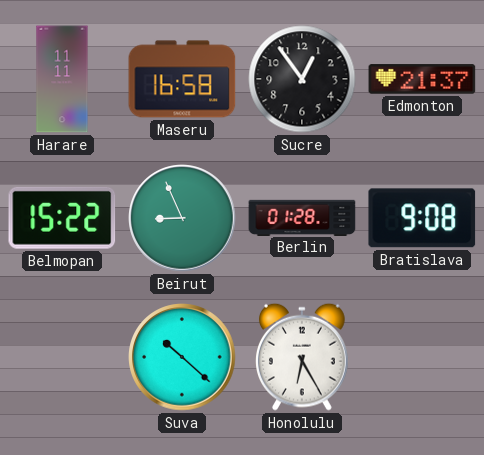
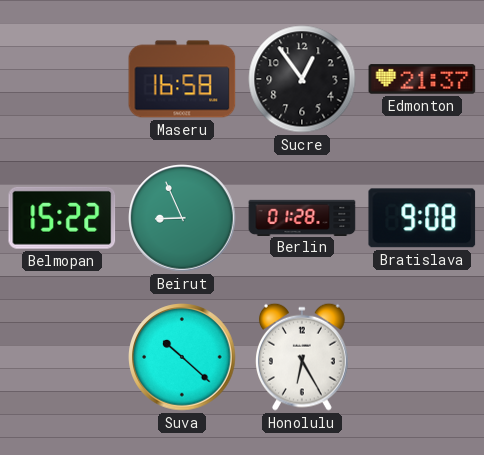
Harare: 11:11 -> none
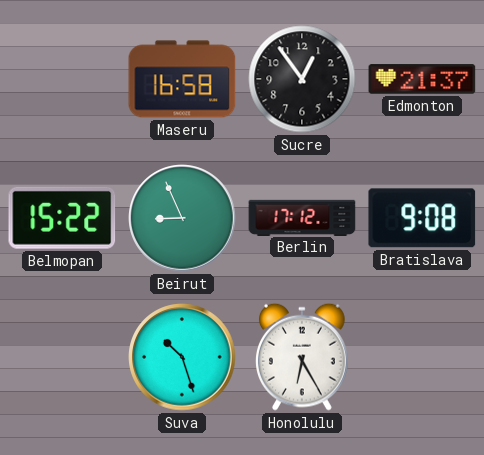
Berlin: 01:28 -> 17:12
Suva: 10:22 -> 10:27
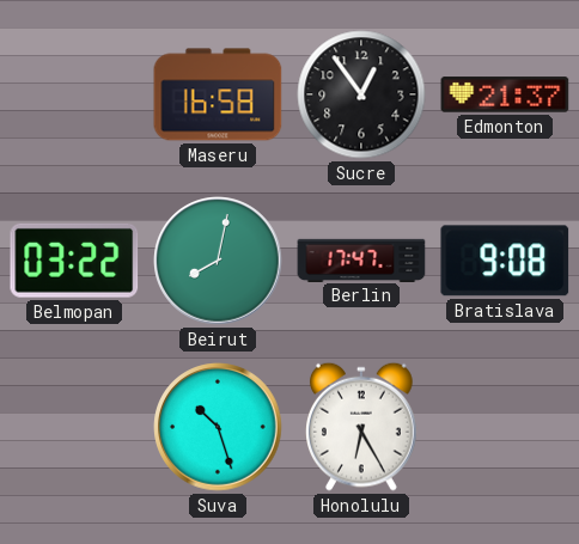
Belmopan: 15:22 -> 03:22
Beirut: 8:56 -> 8:02
Berlin: 17:12 -> 17:47
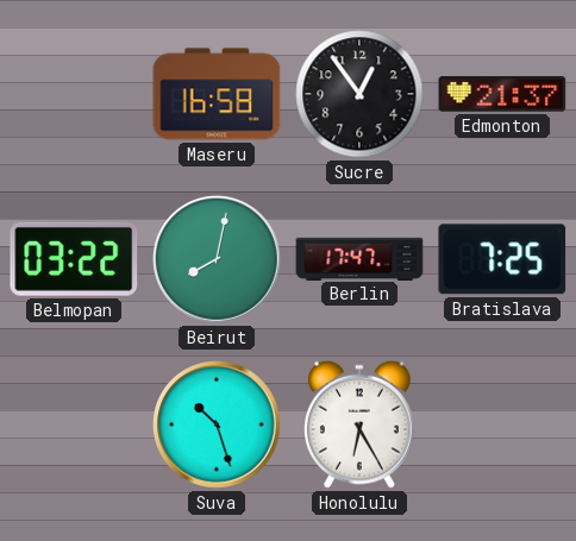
Bratislava: 9:08 -> 7:25
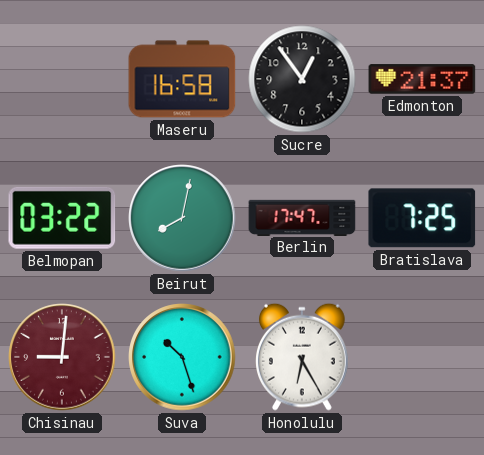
Chisinau: none -> 9:01
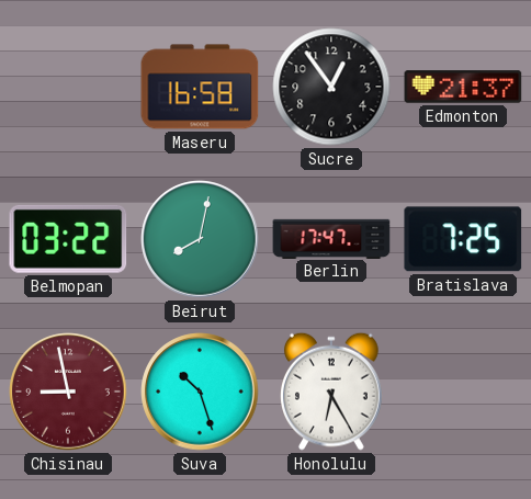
Chisinau: 9:01 -> 8:58
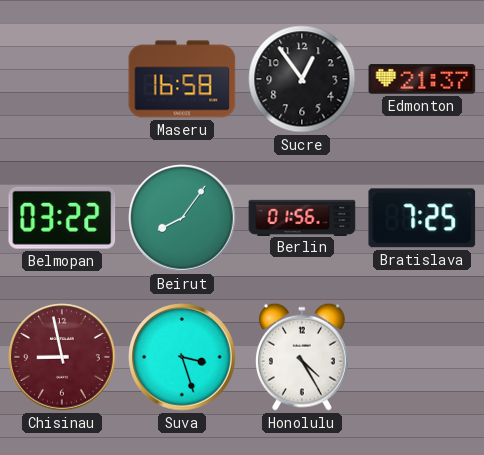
Beirut: 8:02 -> 8:06
Berlin: 17:47 -> 01:56
Suva: 10:27 -> 3:27
Honolulu: 6:25 -> 4:25
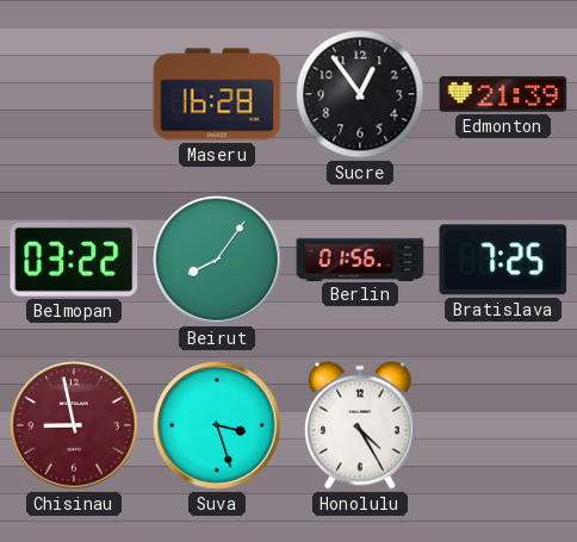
Maseru: 16:58 -> 16:28
Edmonton: 21:37 -> 21:39
